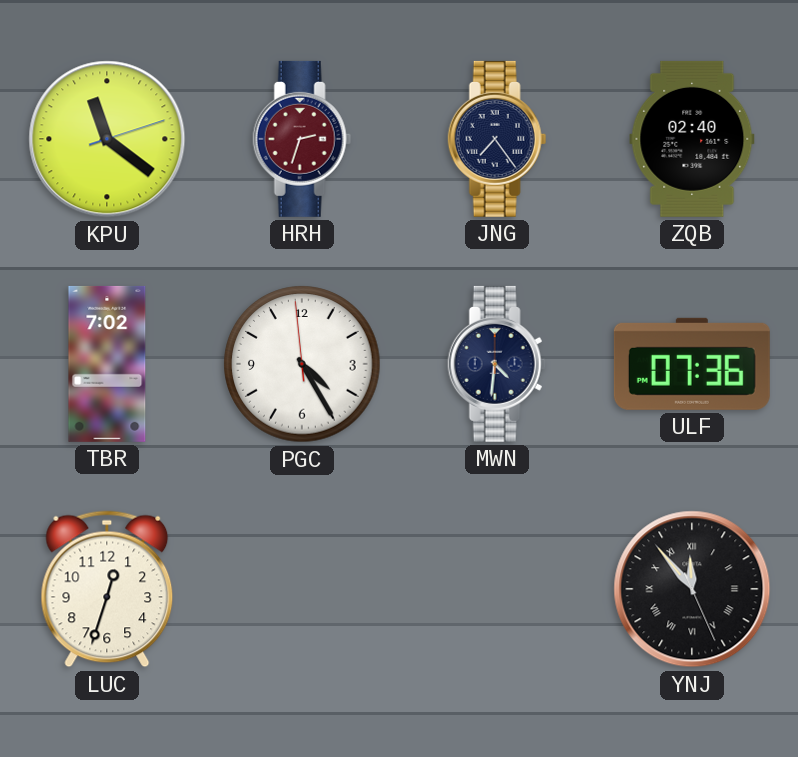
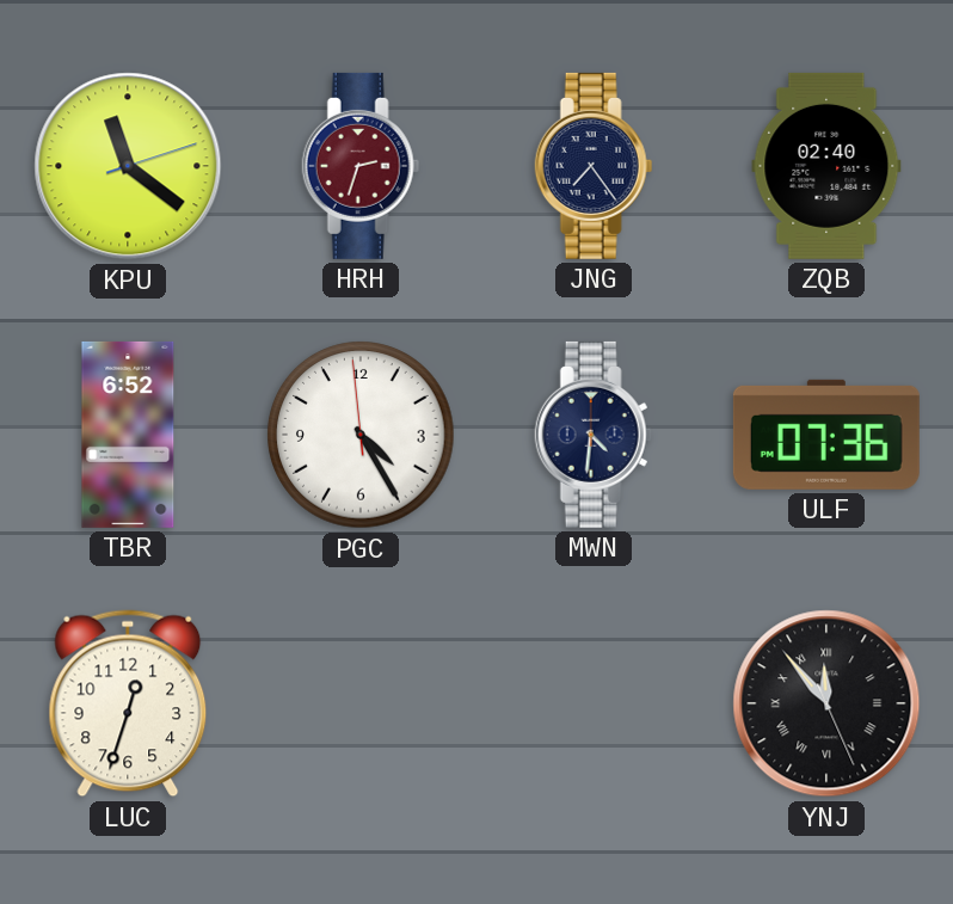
TBR: 7:02 -> 6:52
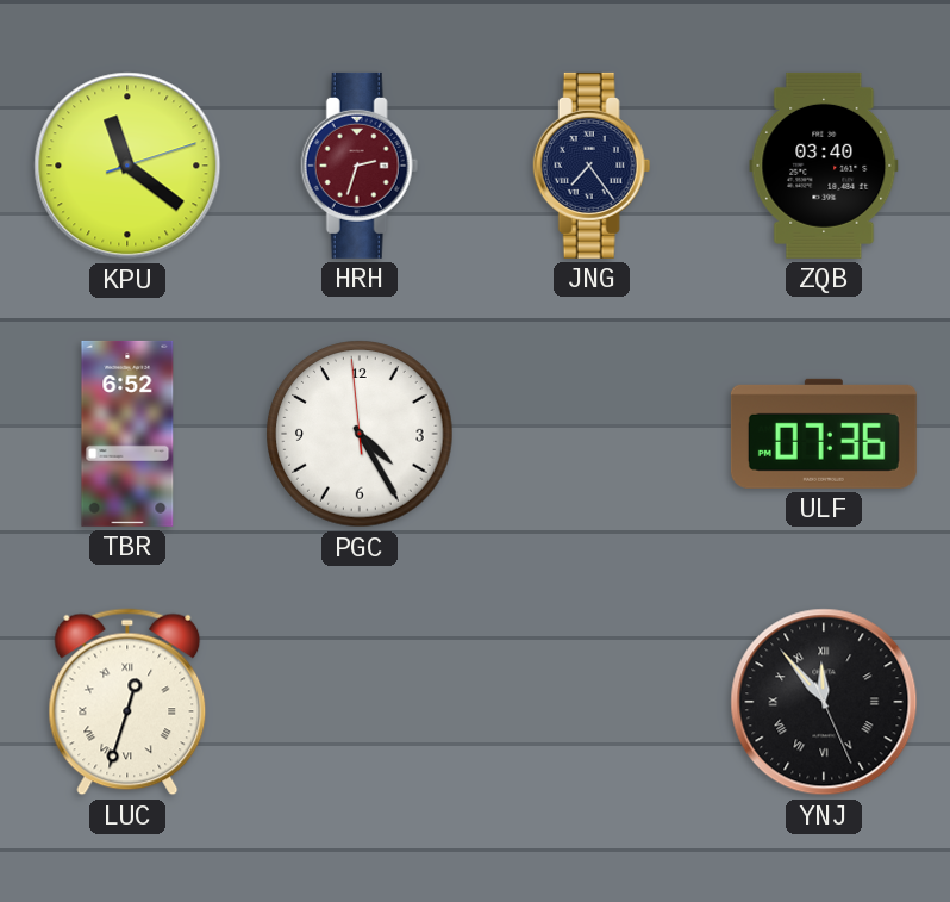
ZQB: 02:40 -> 03:40
MWN: 4:31 -> none
LUC numerals: Arabic -> Roman
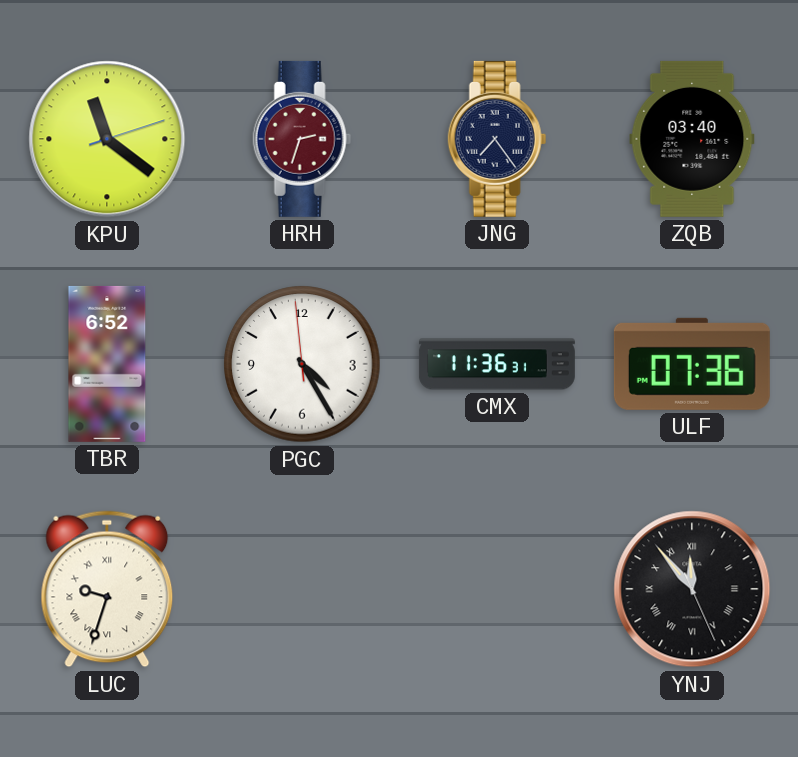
CMX: none -> 11:36
LUC: 12:33 -> 9:33
